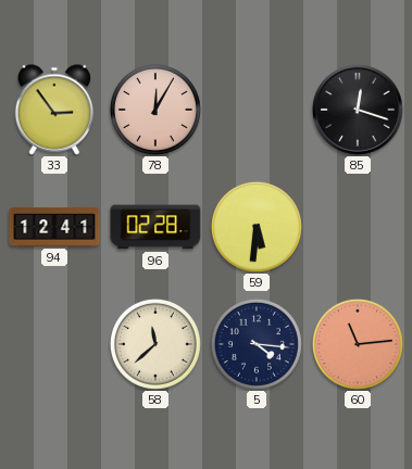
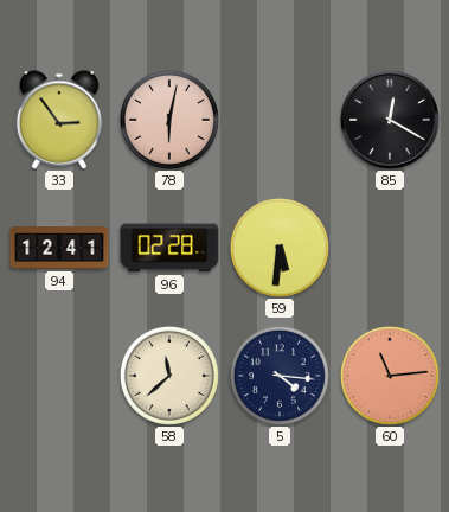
78: 12:05 -> 6:02
85: 12:18 -> 12:20
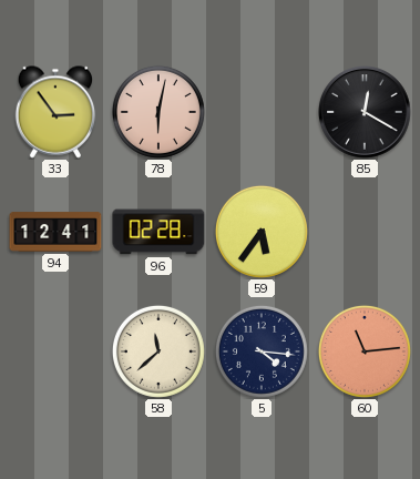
59: 5:31 -> 5:36
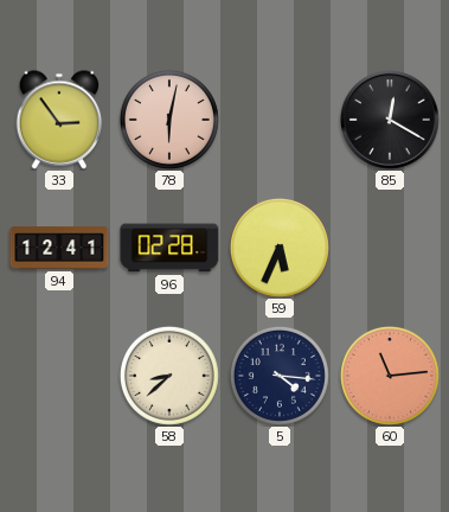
59: 5:36 -> 5:34
58: 11:38 -> 8:38
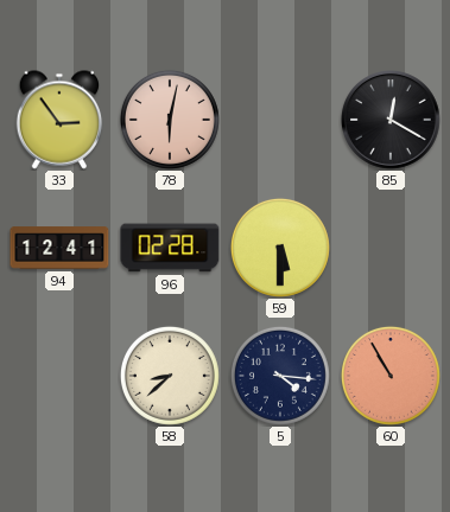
59: 5:34 -> 5:30
60: 11:14 -> 10:55
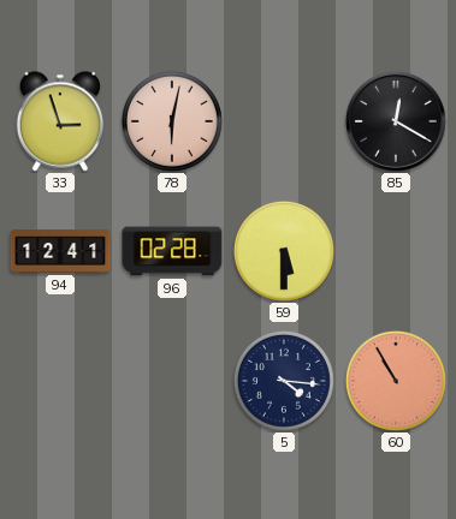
33: 2:54 -> 2:57
58: 8:38 -> none
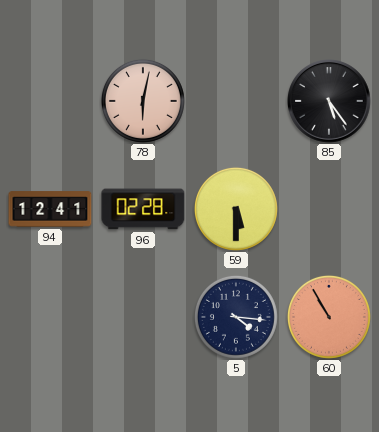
33: 2:57 -> none
85: 12:20 -> 5:24
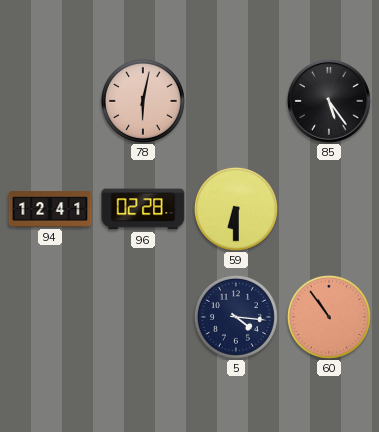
59: 5:30 -> 6:30
60: 10:55 -> 10:54
